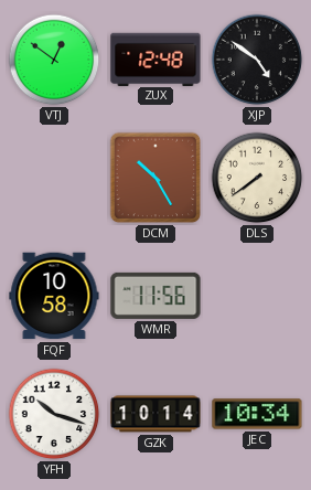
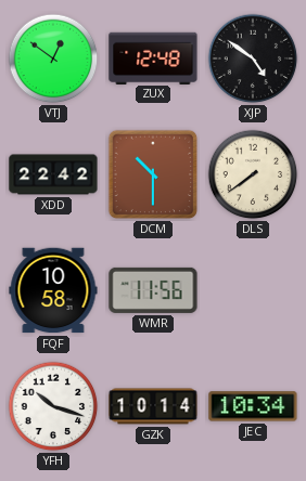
XDD: none -> 22:42
DCM: 10:25 -> 10:30
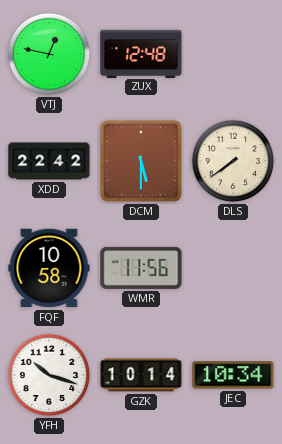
VTJ: 12:51 -> 12:47
XJP: 4:51 -> none
DCM: 10:30 -> 5:30
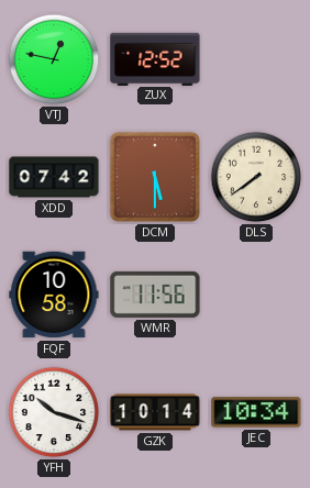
ZUX: 12:48 -> 12:52
XDD: 22:42 -> 07:42
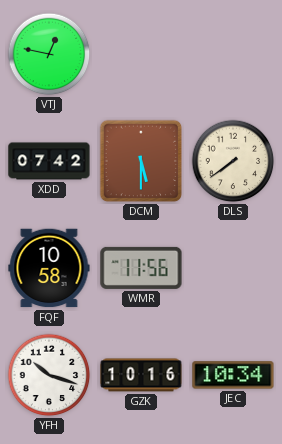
ZUX: 12:52 -> none
GZK: 10:14 -> 10:16
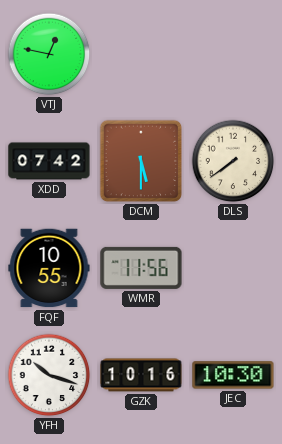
FQF: 10:58 -> 10:55
JEC: 10:34 -> 10:30
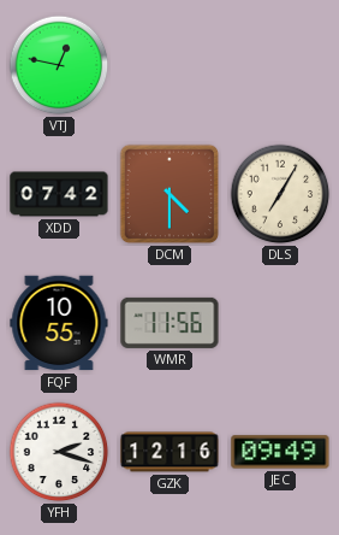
DCM: 5:30 -> 4:30
DLS: 7:39 -> 7:05
YFH: 10:18 -> 2:18
GZK: 10:16 -> 12:16
JEC: 10:30 -> 09:49
